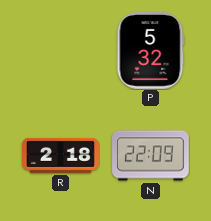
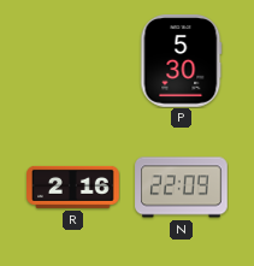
P: 5:32 -> 5:30
R: 2:18 -> 2:16
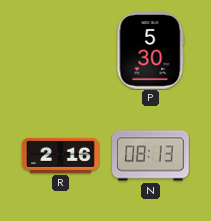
N: 22:09 -> 08:13
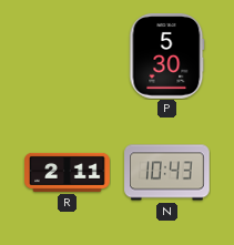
R: 2:16 -> 2:11
N: 08:13 -> 10:43
